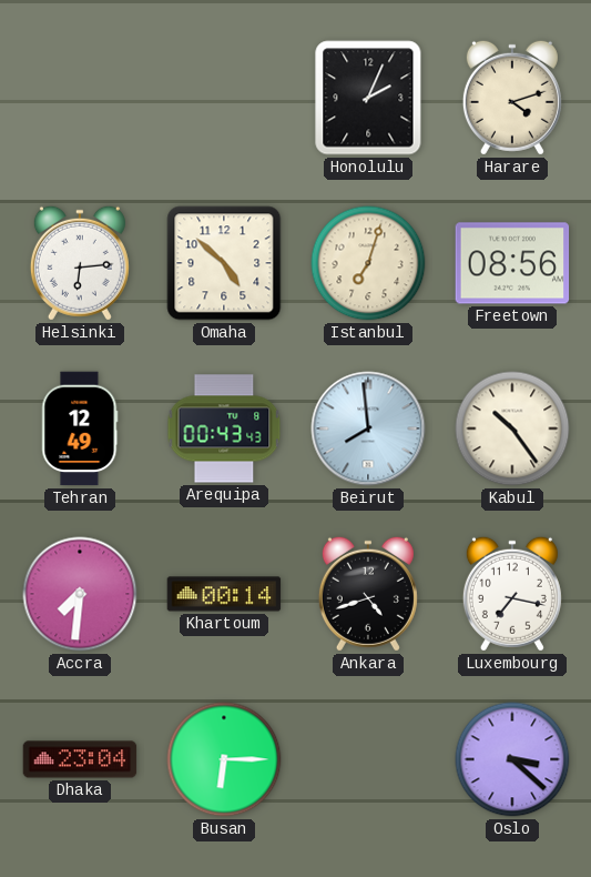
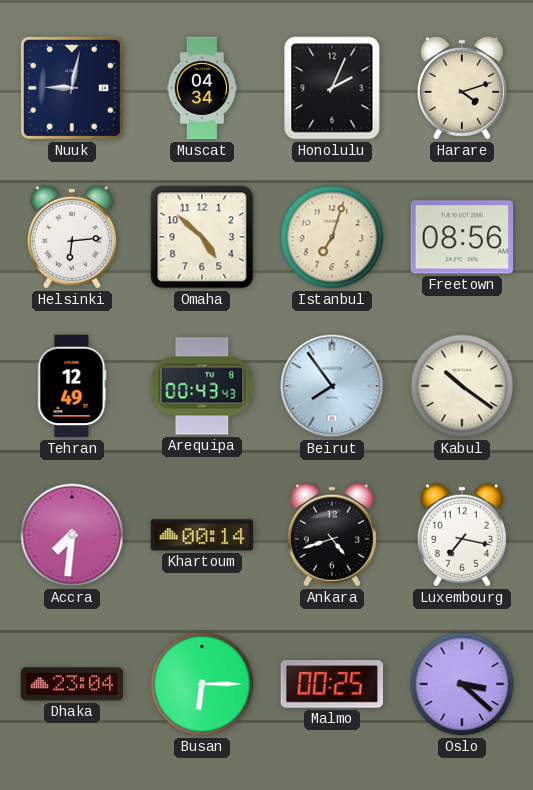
Nuuk: none -> 9:02
Muscat: none -> 04:34
Beirut: 7:59 -> 7:54
Kabul: 10:24 -> 10:21
Malmo: none -> 00:25
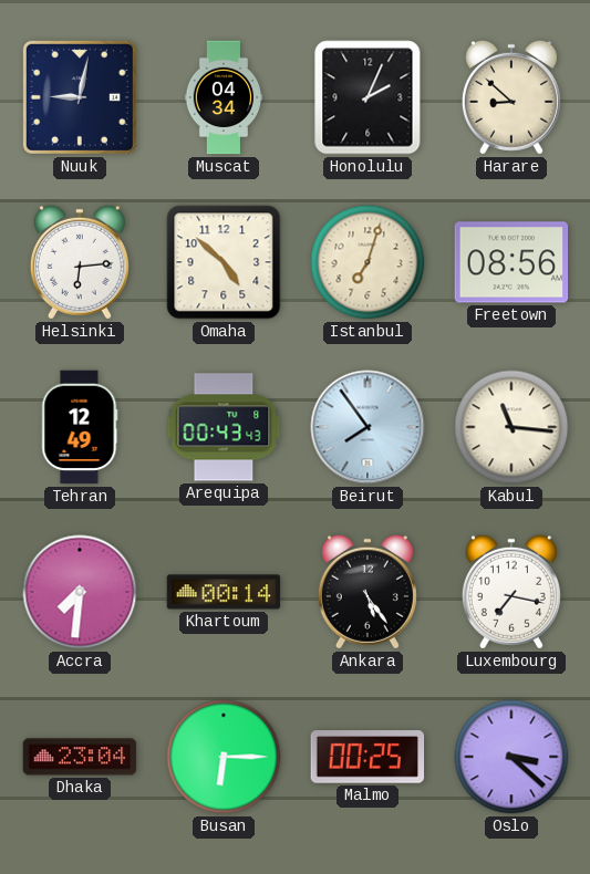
Harare: 4:12 -> 8:52
Kabul: 10:21 -> 11:16
Ankara: 4:42 -> 5:24
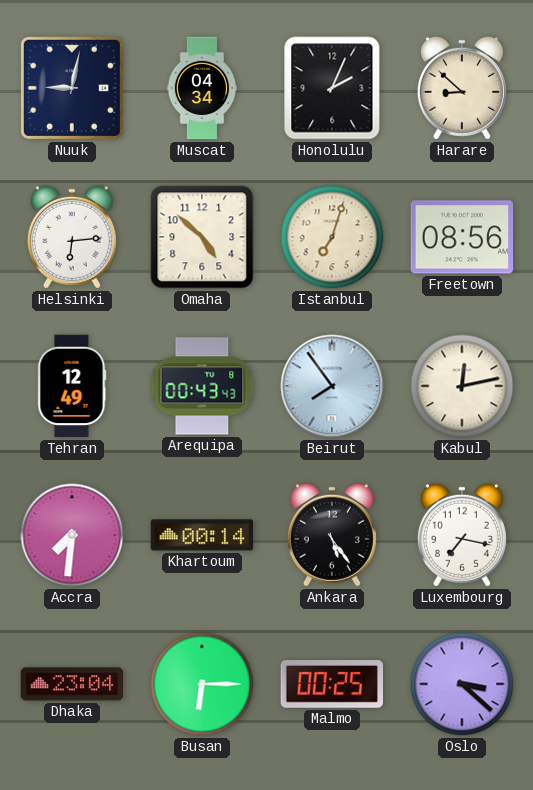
Kabul: 11:16 -> 12:13
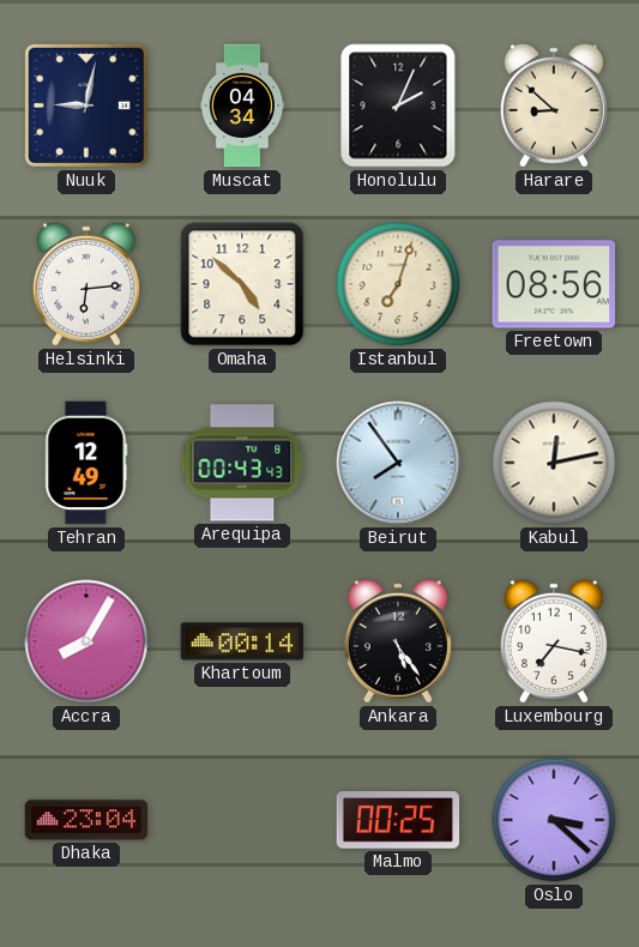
Accra: 7:31 -> 8:05
Busan: 6:15 -> none
